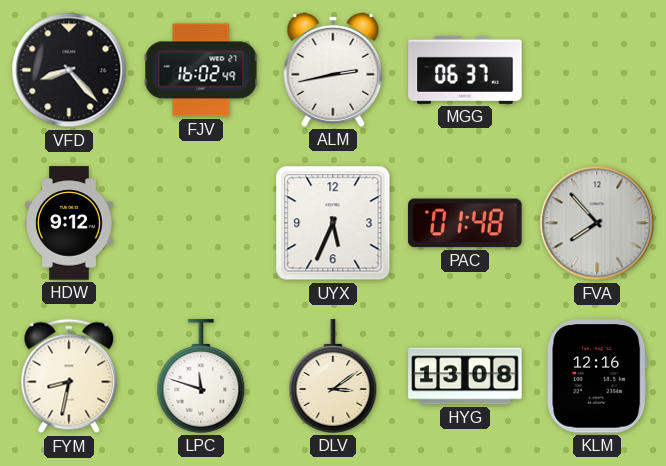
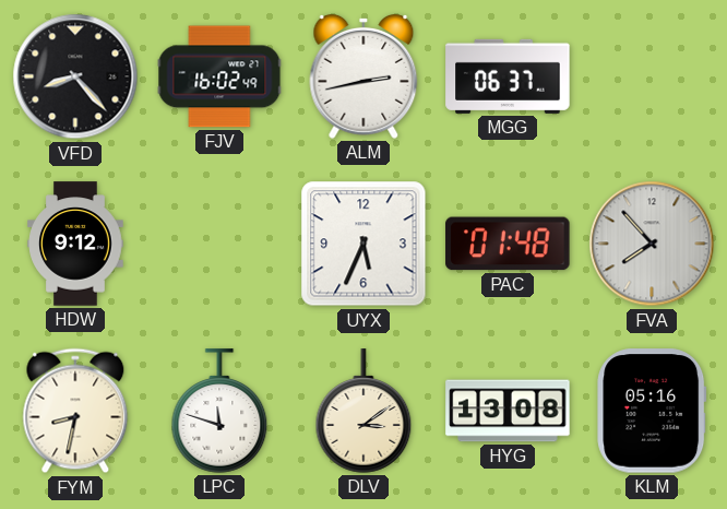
KLM: 12:16 -> 05:16
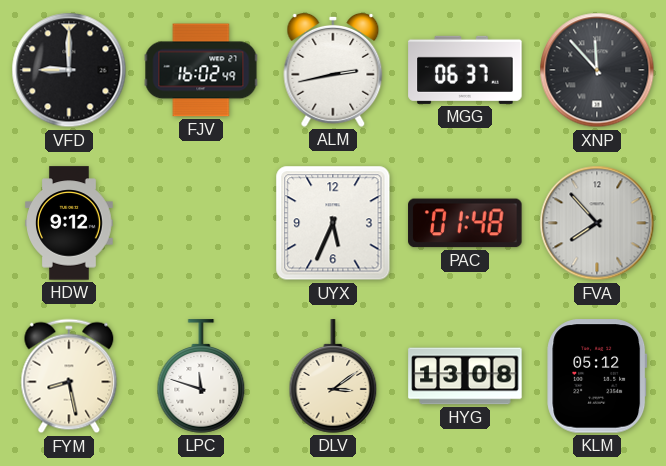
VFD: 8:23 -> 9:00
XNP: none -> 11:53
FYM: 8:32 -> 8:28
KLM: 05:16 -> 05:12
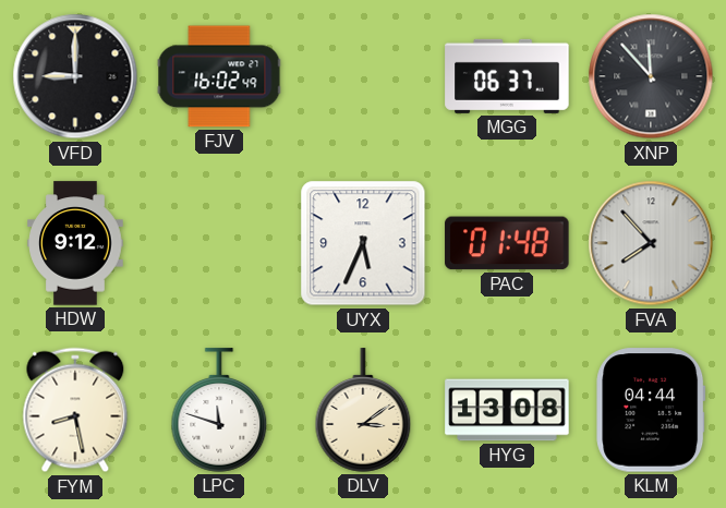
ALM: 2:43 -> none
KLM: 05:12 -> 04:44
